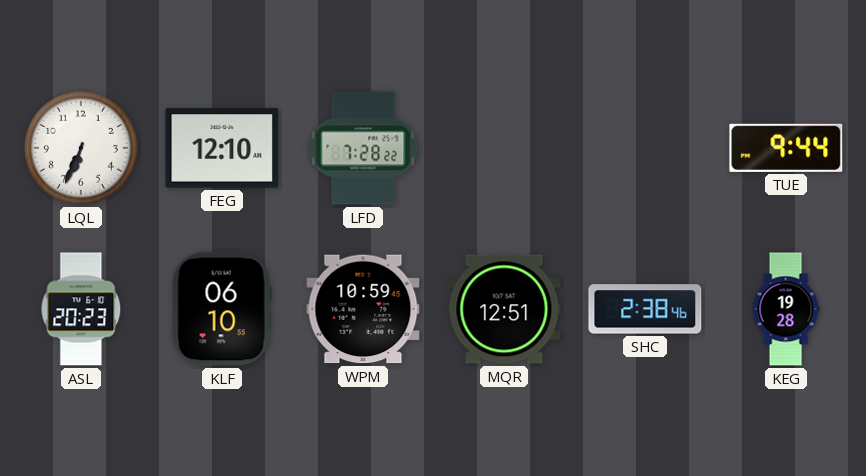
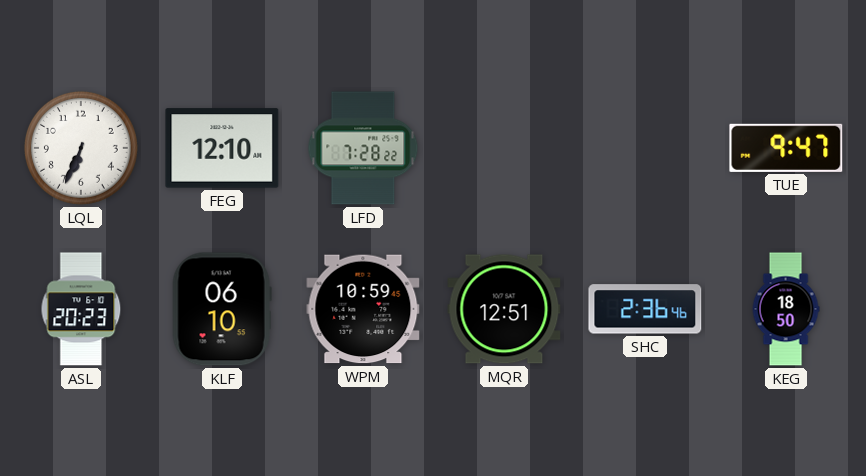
TUE: 9:44 -> 9:47
SHC: 2:38 -> 2:36
KEG: 19:28 -> 18:50
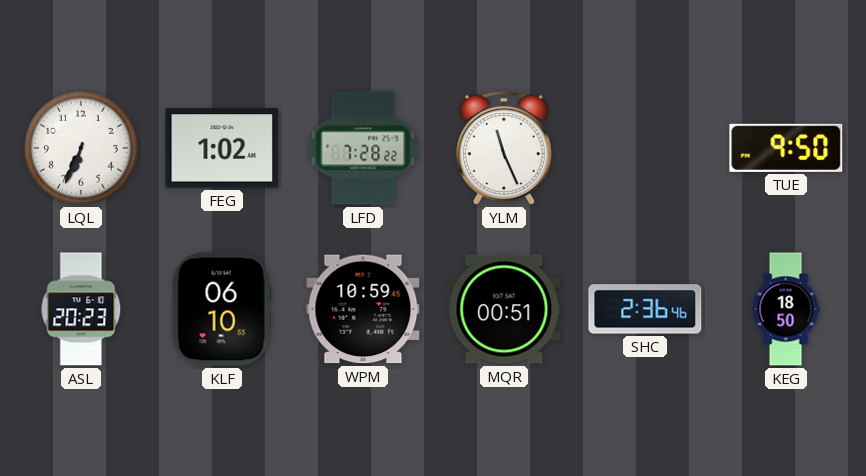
FEG: 12:10 -> 1:02
YLM: none -> 11:26
TUE: 9:47 -> 9:50
MQR: 12:51 -> 00:51
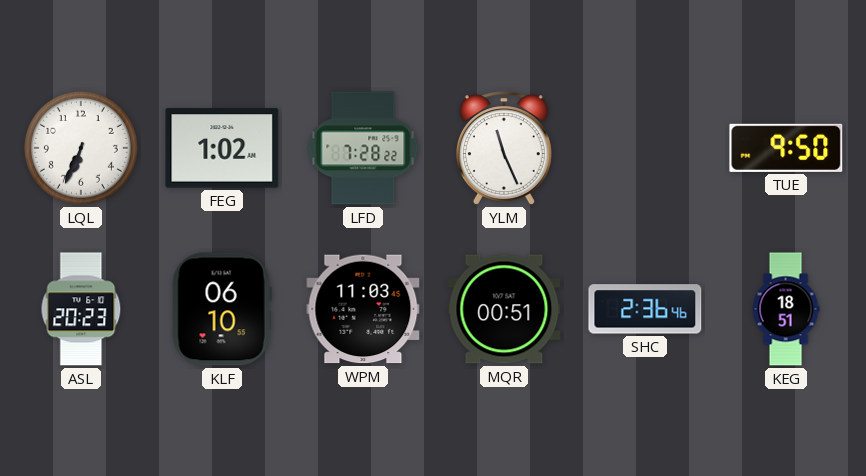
WPM: 10:59 -> 11:03
KEG: 18:50 -> 18:51
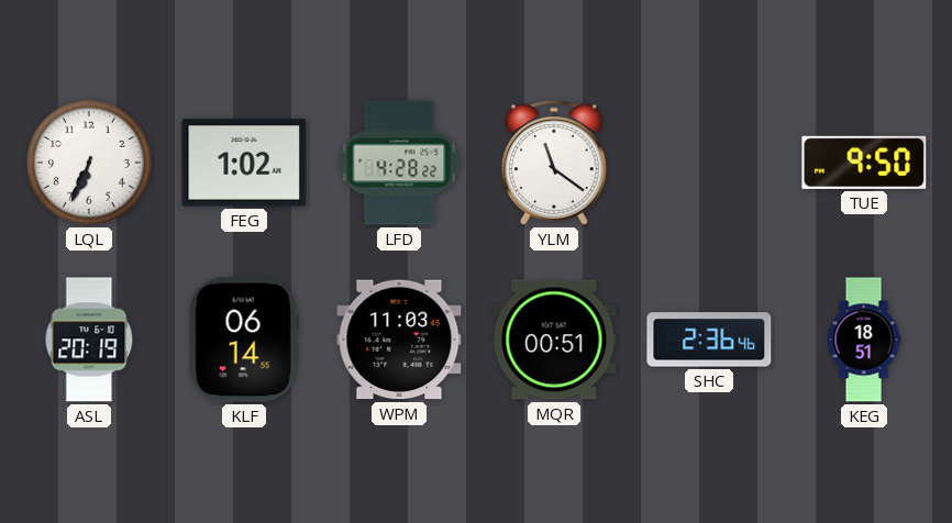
LFD: 7:28 -> 4:28
YLM: 11:26 -> 11:21
ASL: 20:23 -> 20:19
KLF: 06:10 -> 06:14
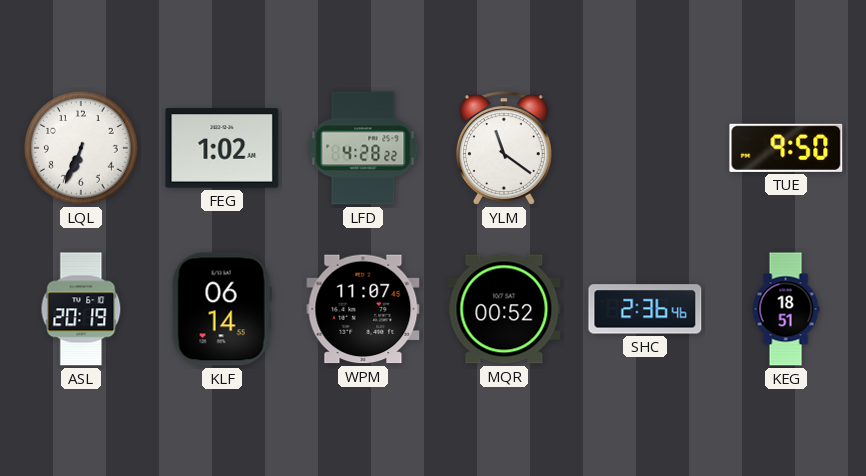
WPM: 11:03 -> 11:07
MQR: 00:51 -> 00:52
